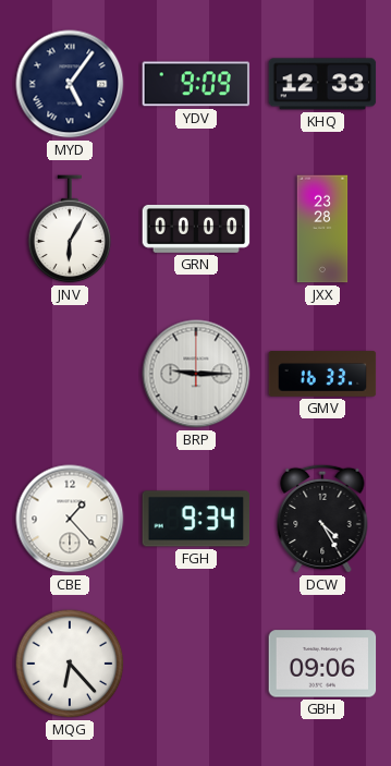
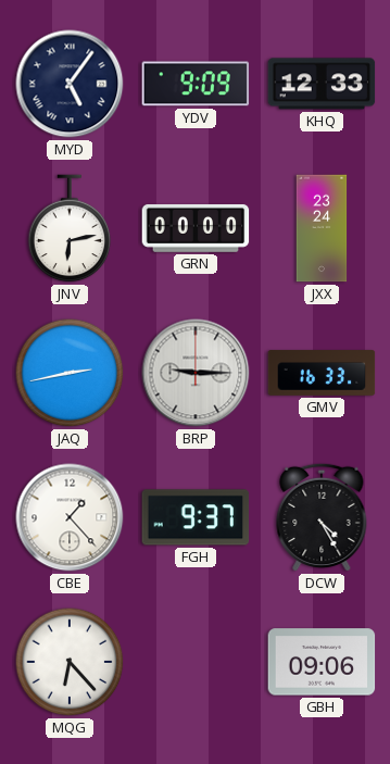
JNV: 6:05 -> 6:13
JXX: 23:28 -> 23:24
JAQ: none -> 2:43
FGH: 9:34 -> 9:37
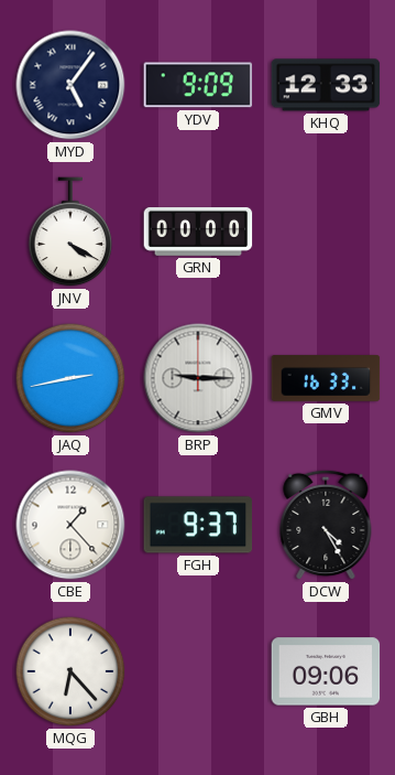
JNV: 6:13 -> 4:20
JXX: 23:24 -> none
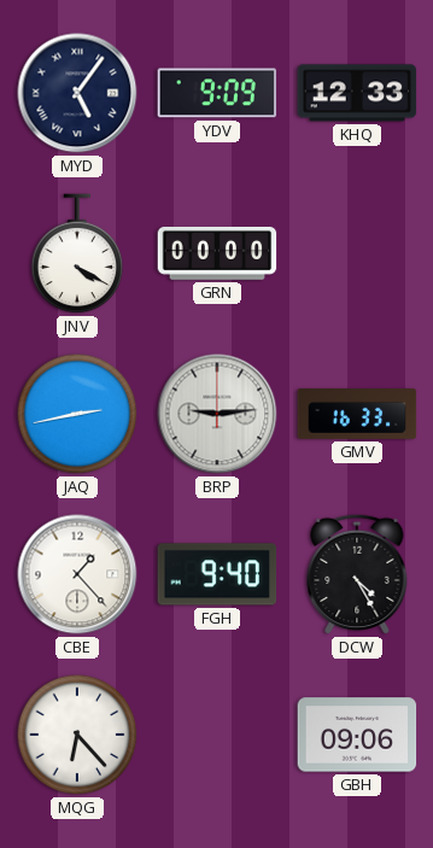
BRP: 9:15 -> 9:14
FGH: 9:37 -> 9:40
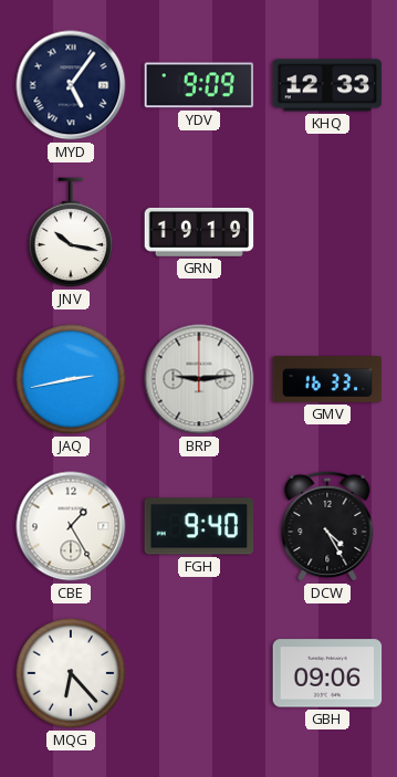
JNV: 4:20 -> 10:17
GRN: 00:00 -> 19:19
CBE: 1:23 -> 1:25
